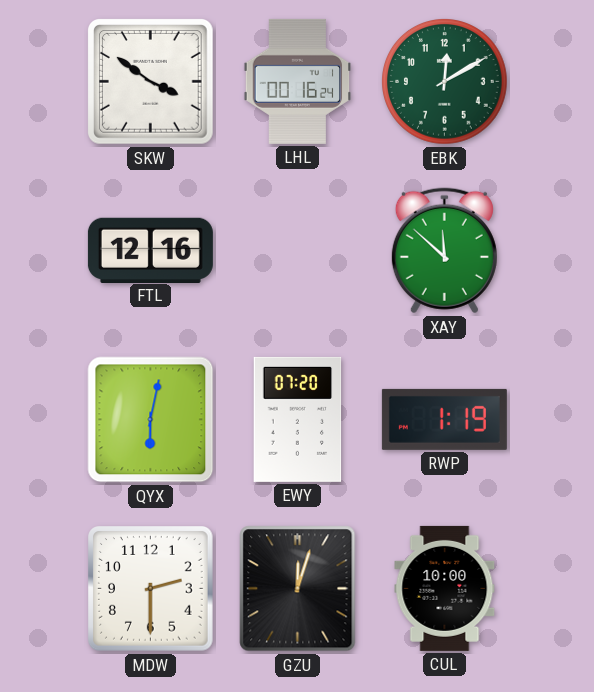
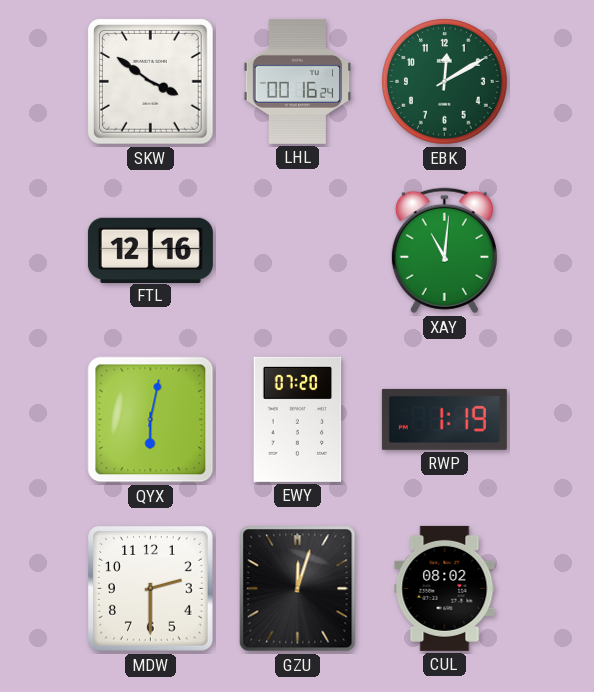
XAY: 11:52 -> 11:01
CUL: 10:00 -> 08:02
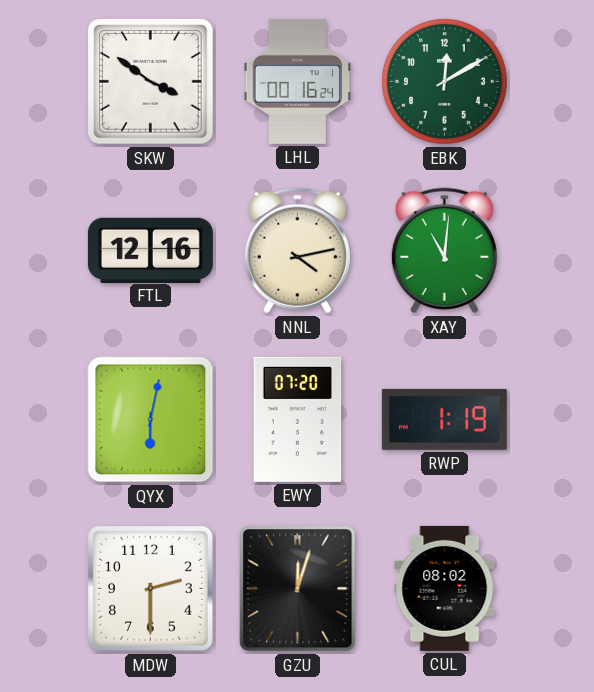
NNL: none -> 4:13
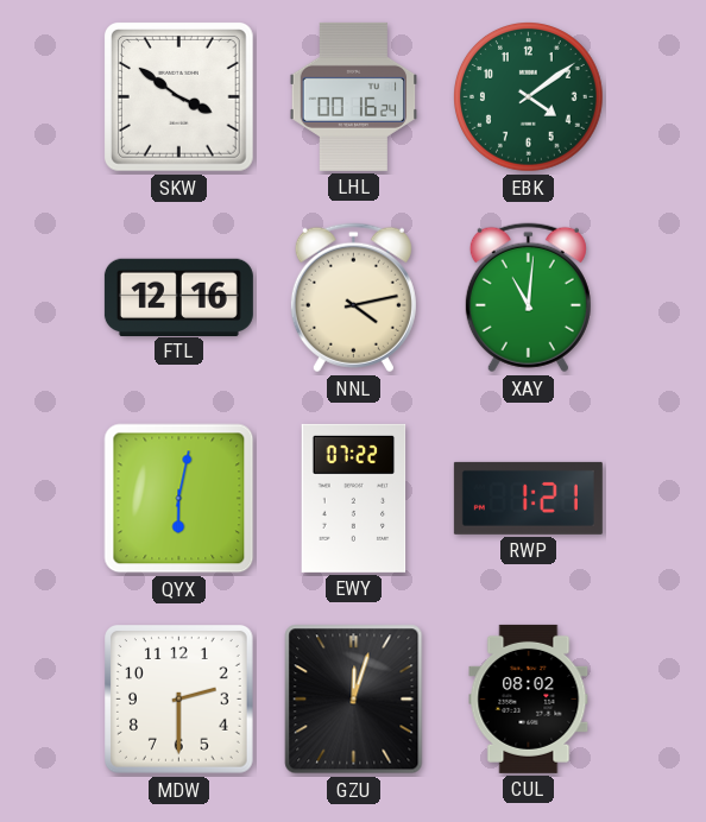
EBK: 12:10 -> 4:09
EWY: 07:20 -> 07:22
RWP: 1:19 -> 1:21
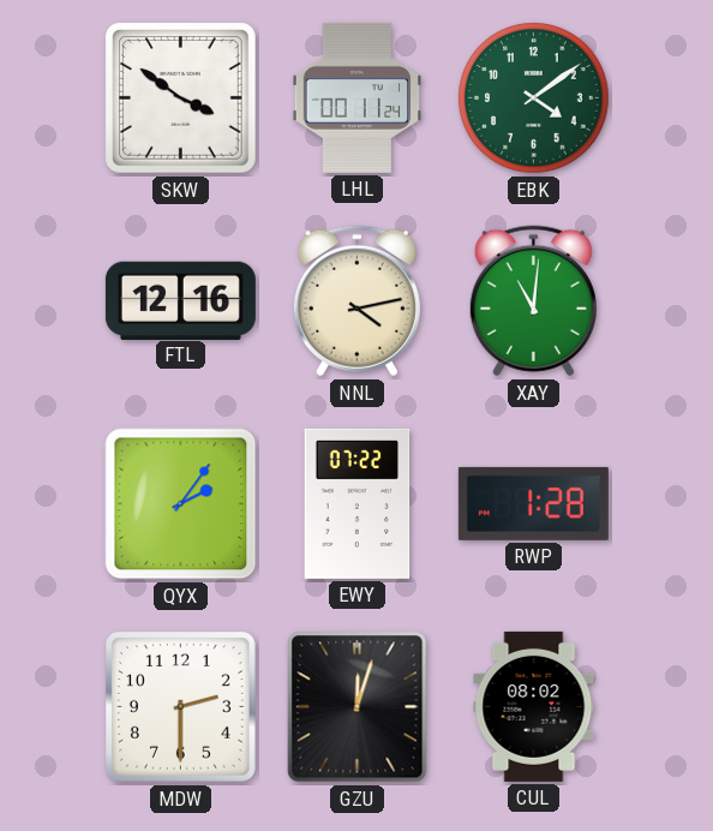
LHL: 00:16 -> 00:11
QYX: 6:02 -> 2:06
RWP: 1:21 -> 1:28
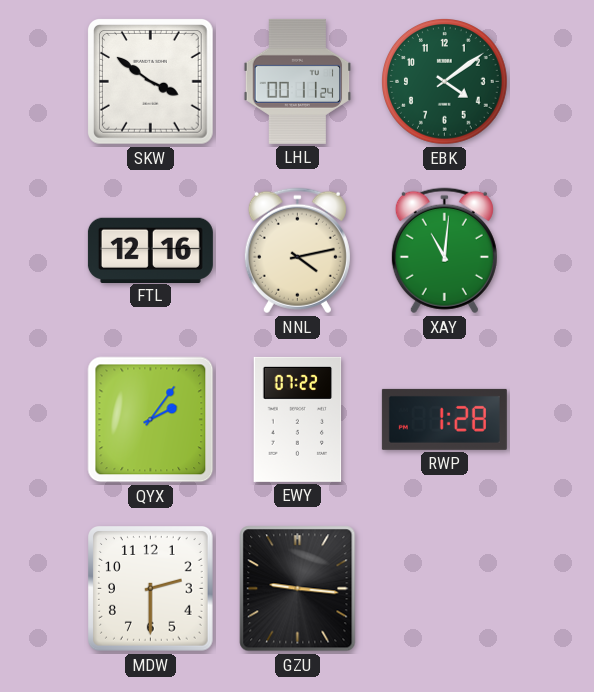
GZU: 12:03 -> 9:16
CUL: 08:02 -> none
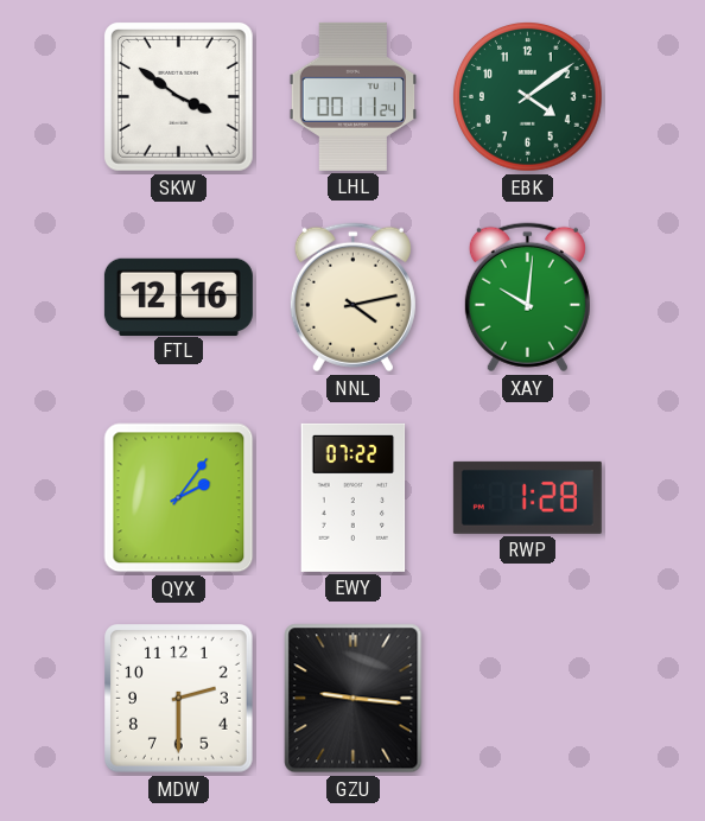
XAY: 11:01 -> 10:01
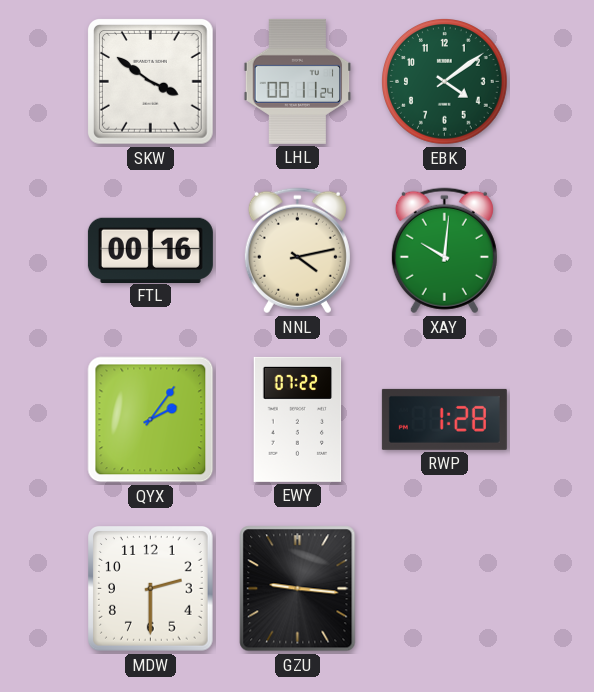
FTL: 12:16 -> 00:16
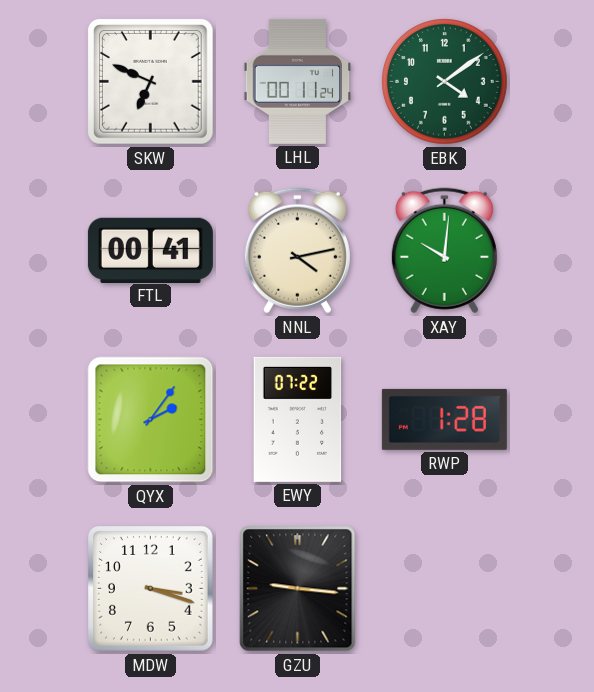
SKW: 3:51 -> 6:49
FTL: 00:16 -> 00:41
MDW: 2:30 -> 3:18
